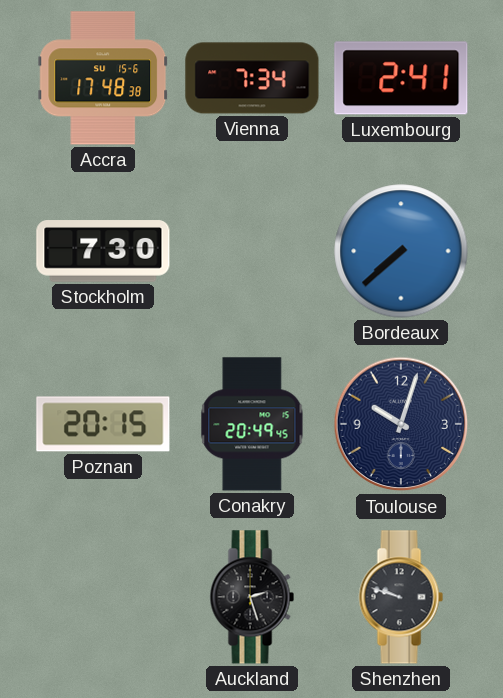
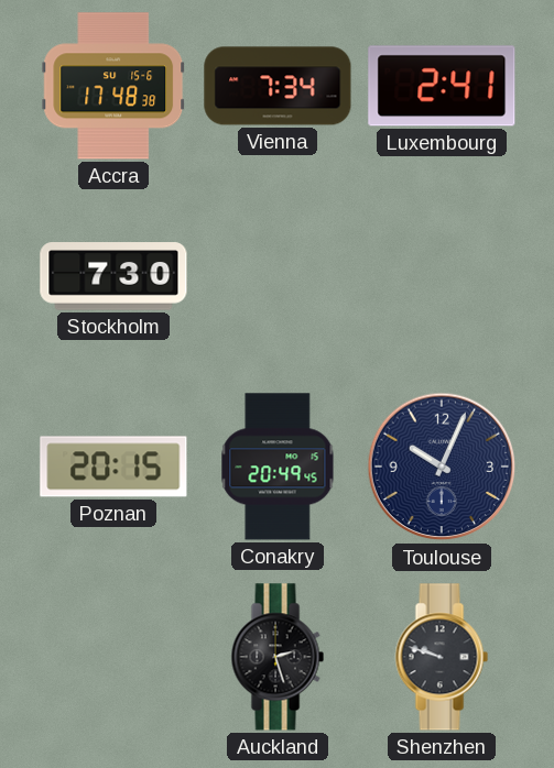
Bordeaux: 7:38 -> none
Toulouse: 10:03 -> 10:04
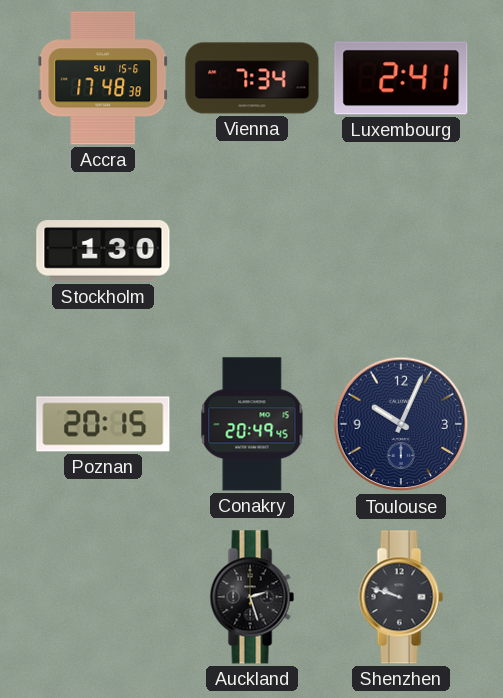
Stockholm: 7:30 -> 1:30
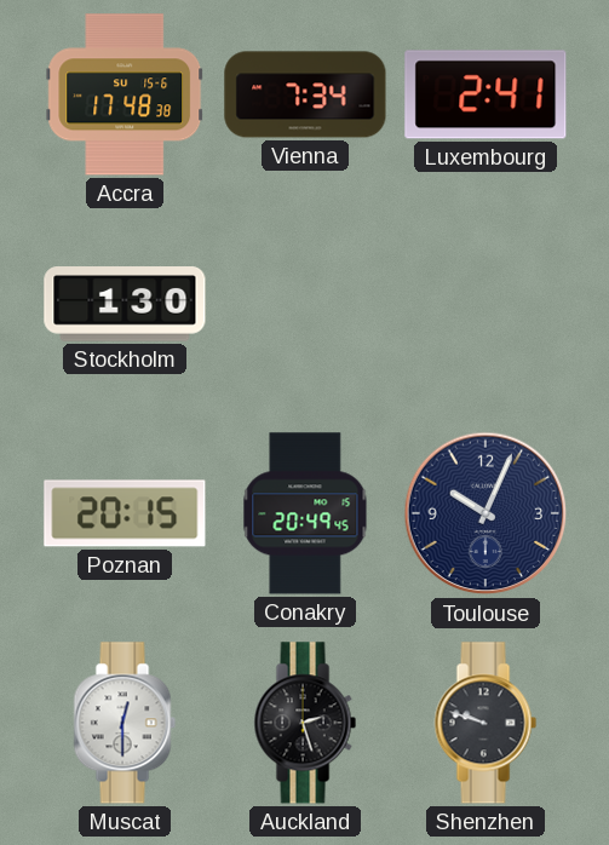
Muscat: none -> 12:30
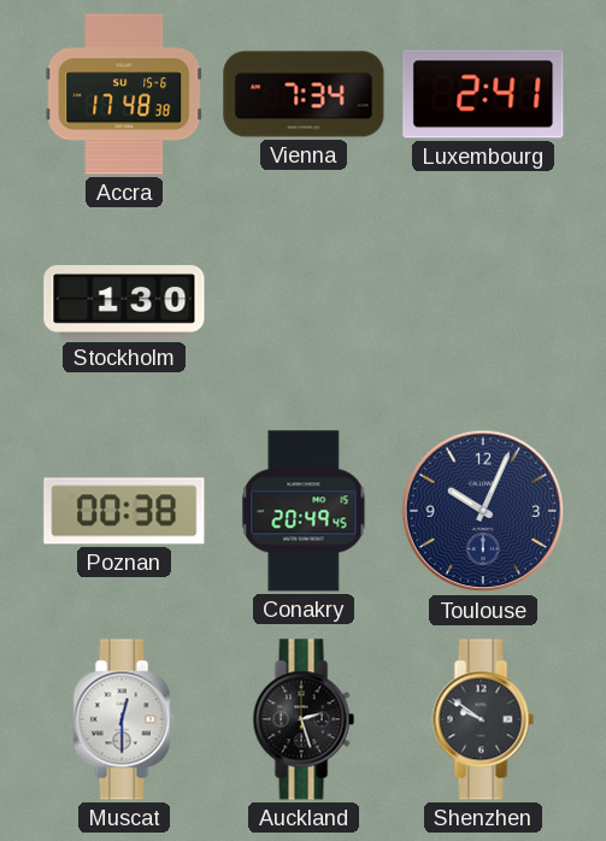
Poznan: 20:15 -> 00:38
Shenzhen: 9:48 -> 9:51
